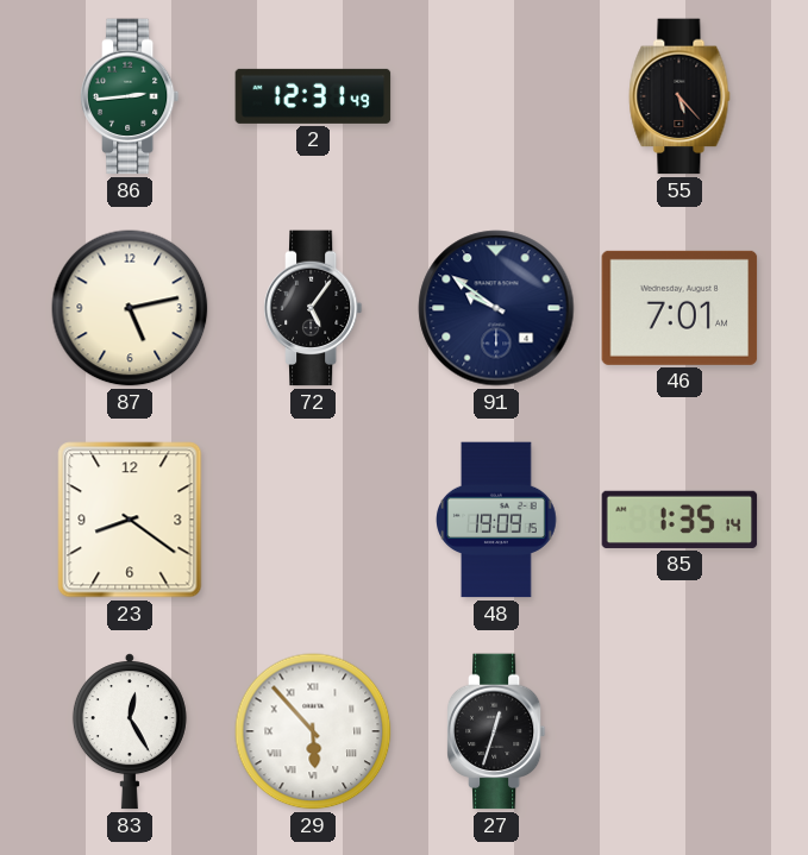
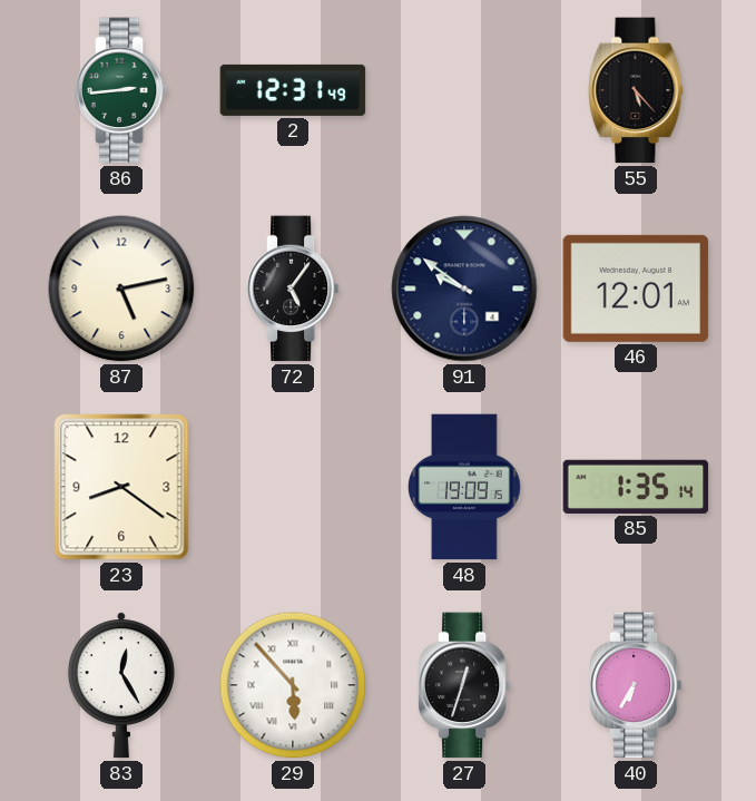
46: 7:01 -> 12:01
40: none -> 6:35
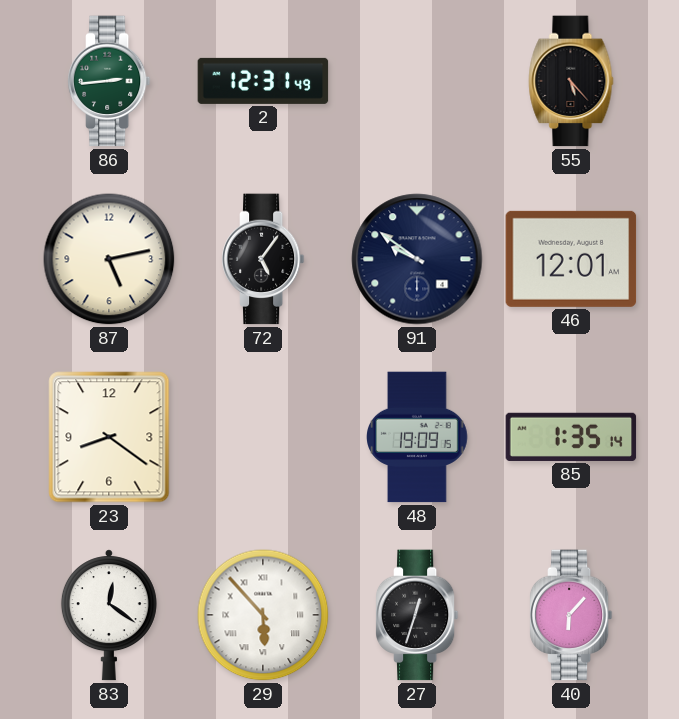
83: 12:25 -> 12:21
40: 6:35 -> 6:07
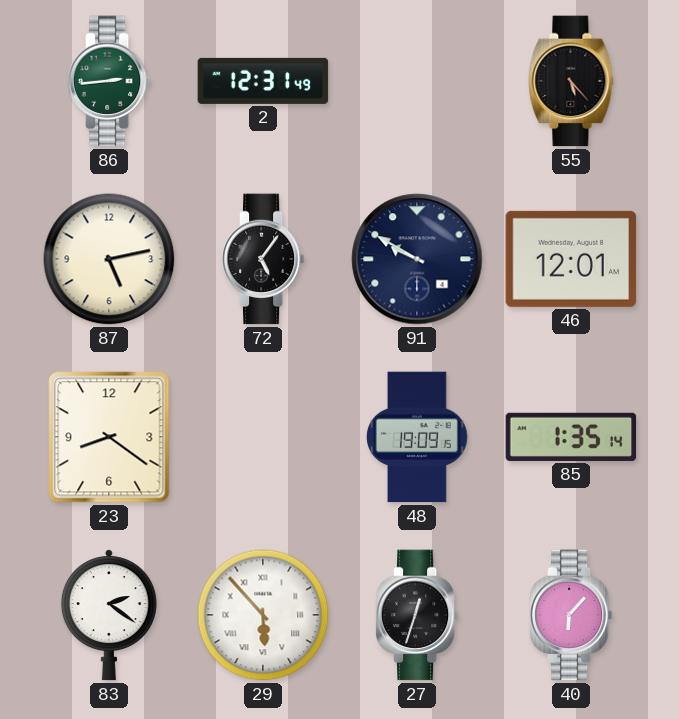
91: 9:51 -> 9:50
83: 12:21 -> 2:21
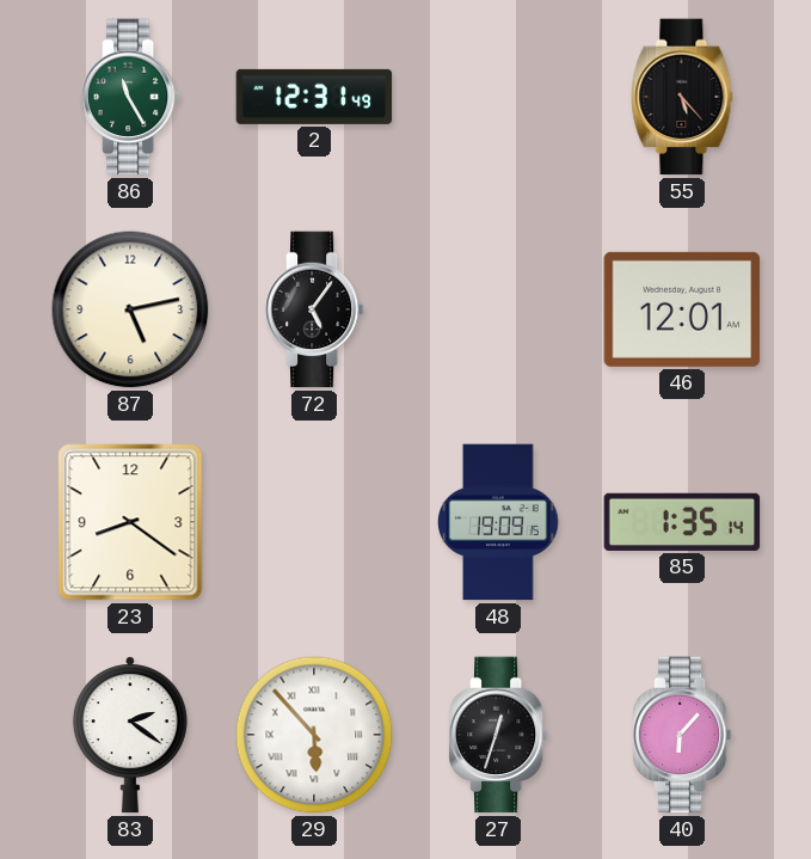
86: 2:44 -> 11:25
91: 9:50 -> none
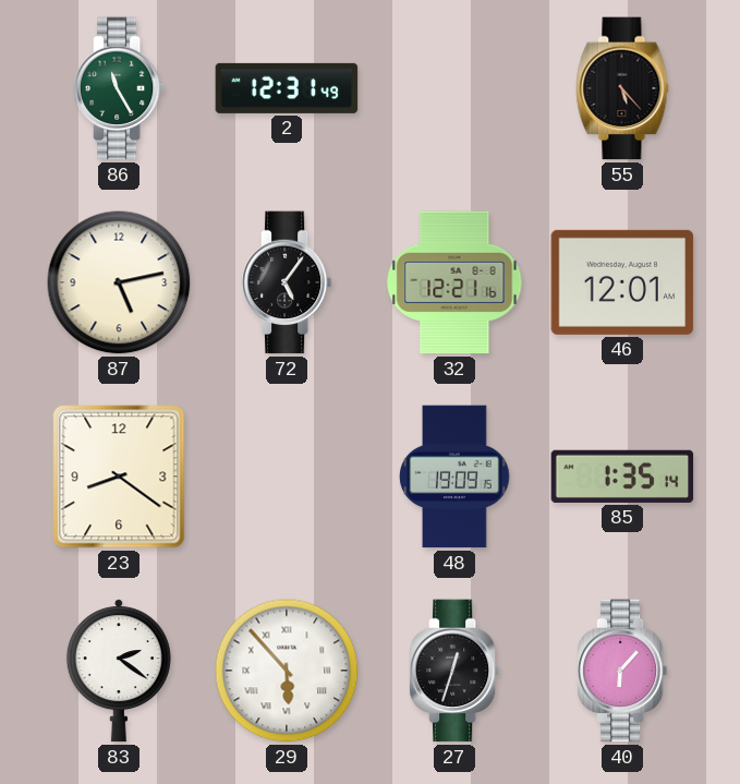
32: none -> 12:21
